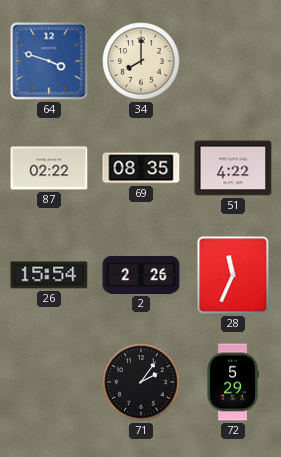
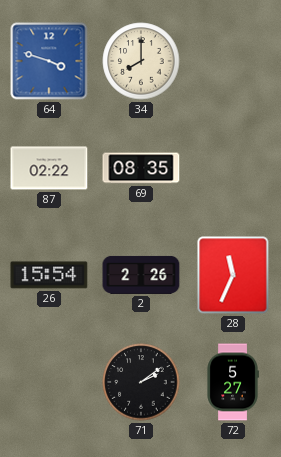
51: 4:22 -> none
71: 2:06 -> 2:09
72: 5:29 -> 5:27
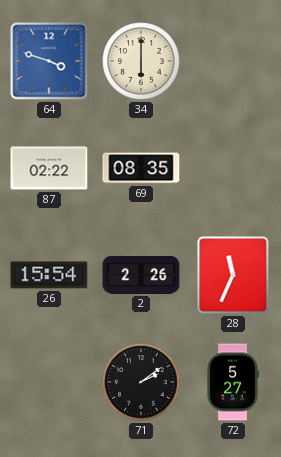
34: 8:00 -> 6:00
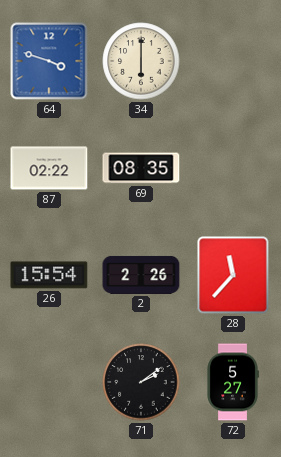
28: 11:34 -> 11:37
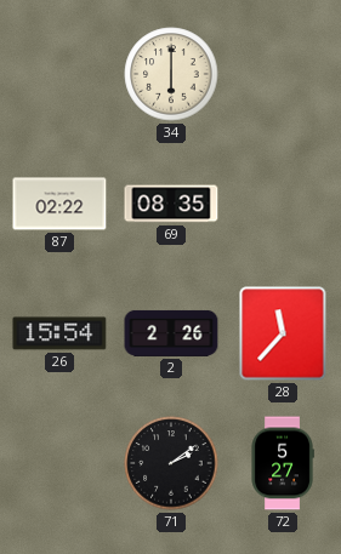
64: 3:48 -> none
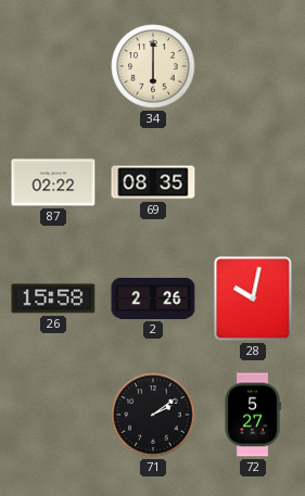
26: 15:54 -> 15:58
28: 11:37 -> 10:02
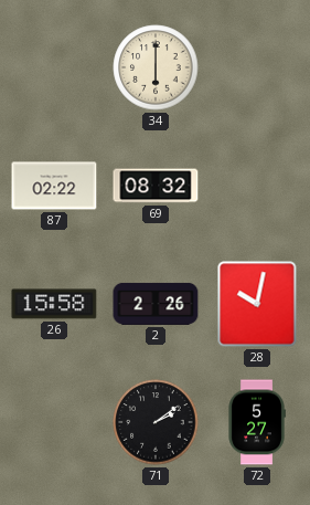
69: 08:35 -> 08:32
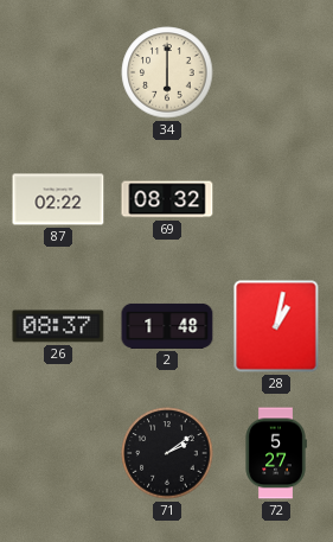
26: 15:58 -> 08:37
2: 2:26 -> 1:48
28: 10:02 -> 1:02
